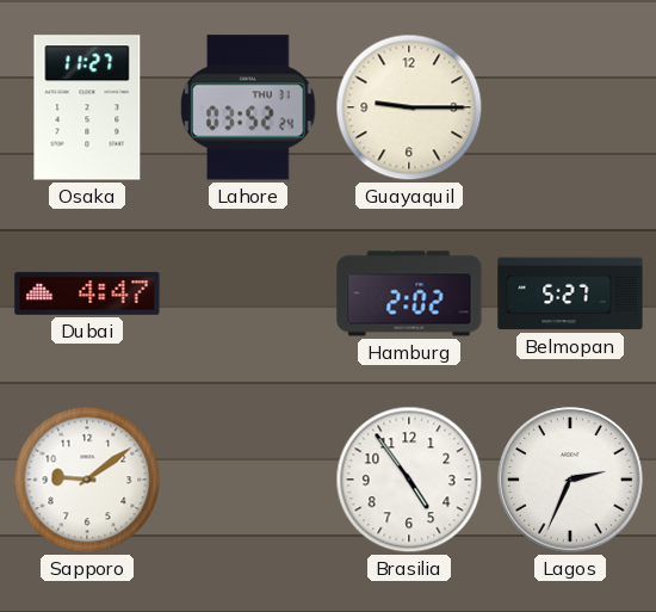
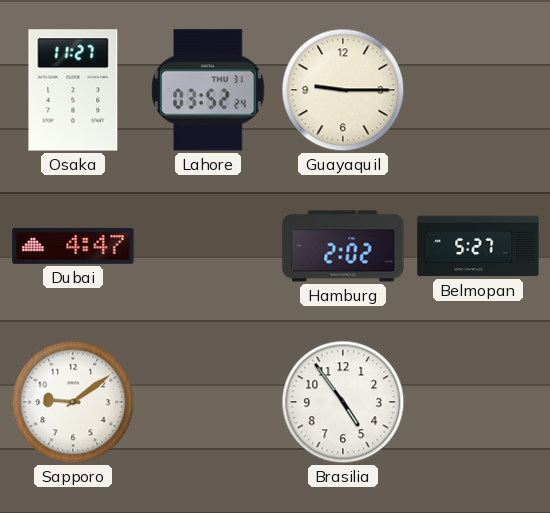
Lagos: 2:34 -> none
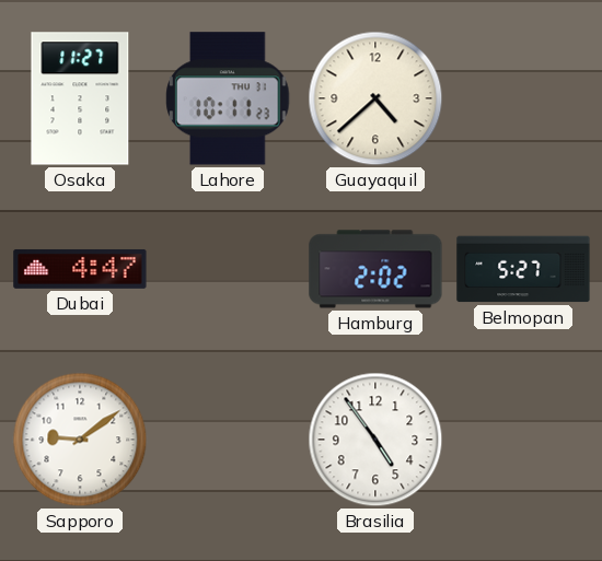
Lahore: 03:52 -> 10:11
Guayaquil: 9:15 -> 4:38
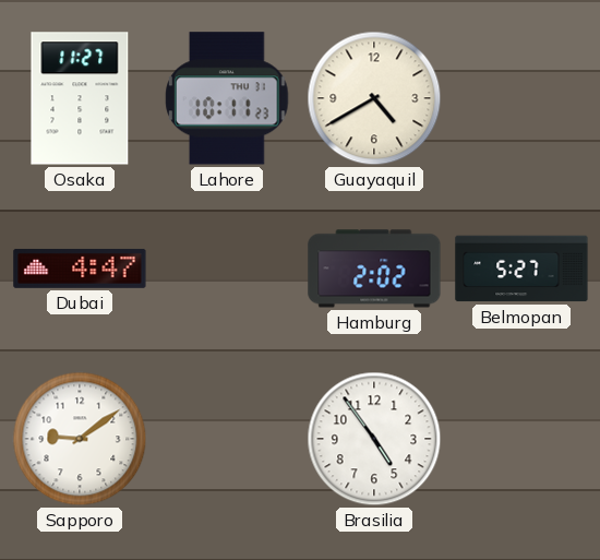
Guayaquil: 4:38 -> 4:40
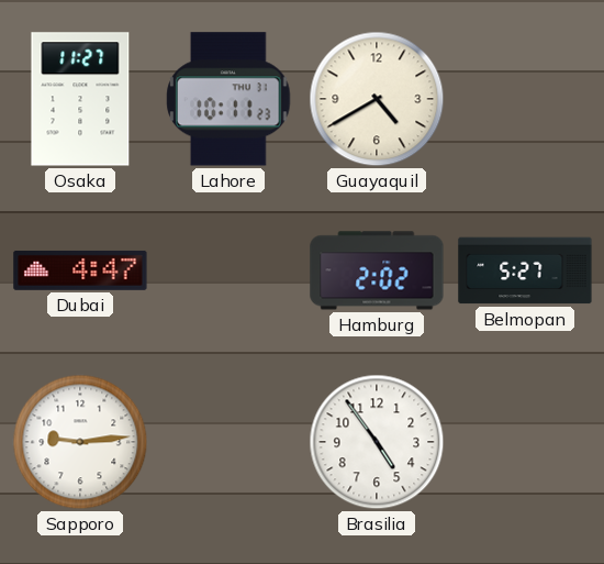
Sapporo: 9:09 -> 9:14
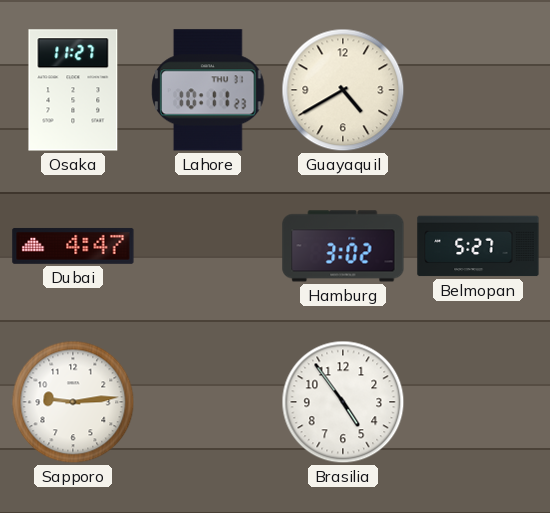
Hamburg: 2:02 -> 3:02
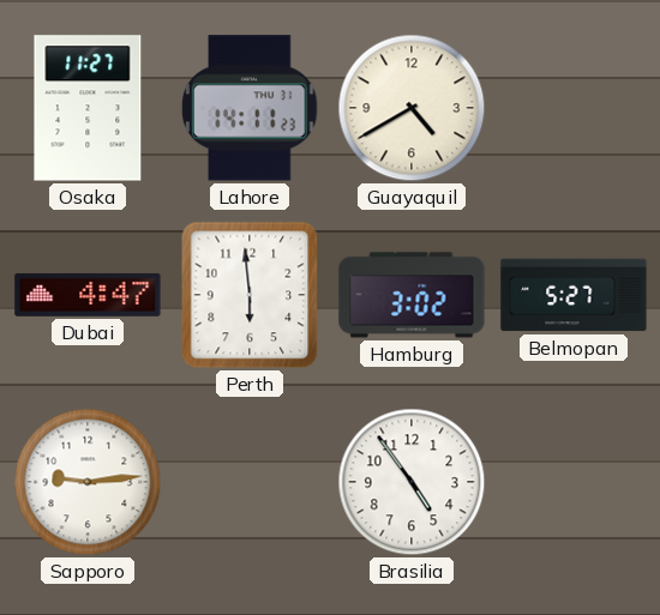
Lahore: 10:11 -> 14:11
Perth: none -> 5:59
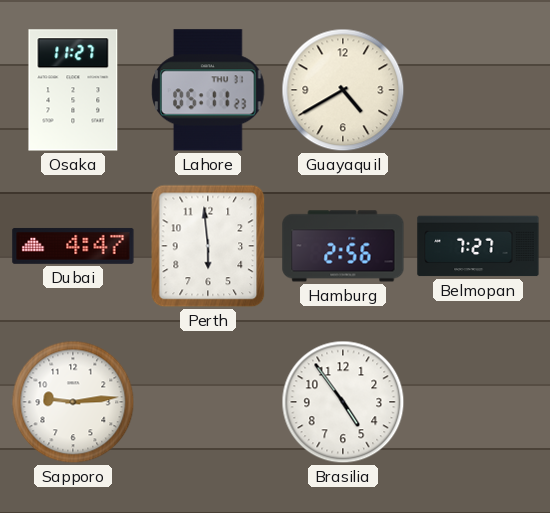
Lahore: 14:11 -> 05:11
Hamburg: 3:02 -> 2:56
Belmopan: 5:27 -> 7:27
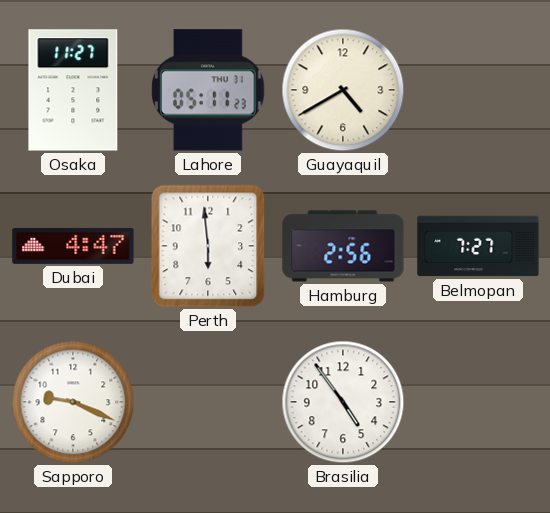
Sapporo: 9:14 -> 9:19
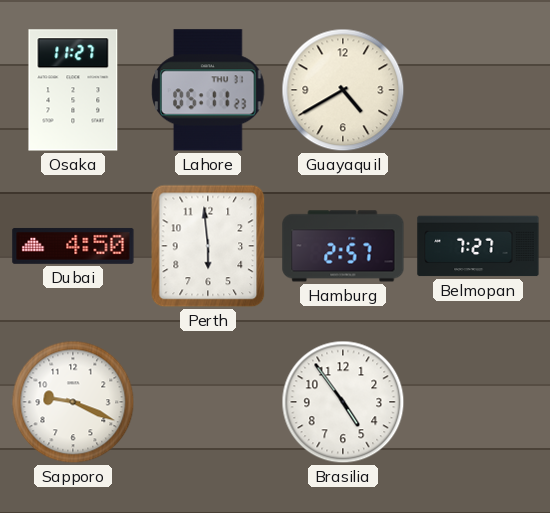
Dubai: 4:47 -> 4:50
Hamburg: 2:56 -> 2:57
